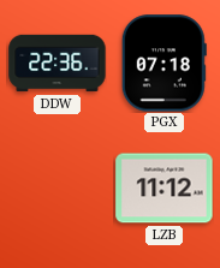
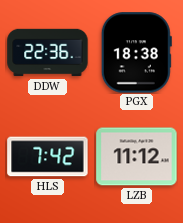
PGX: 07:18 -> 18:38
HLS: none -> 7:42
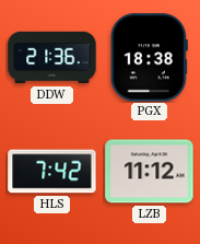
DDW: 22:36 -> 21:36
